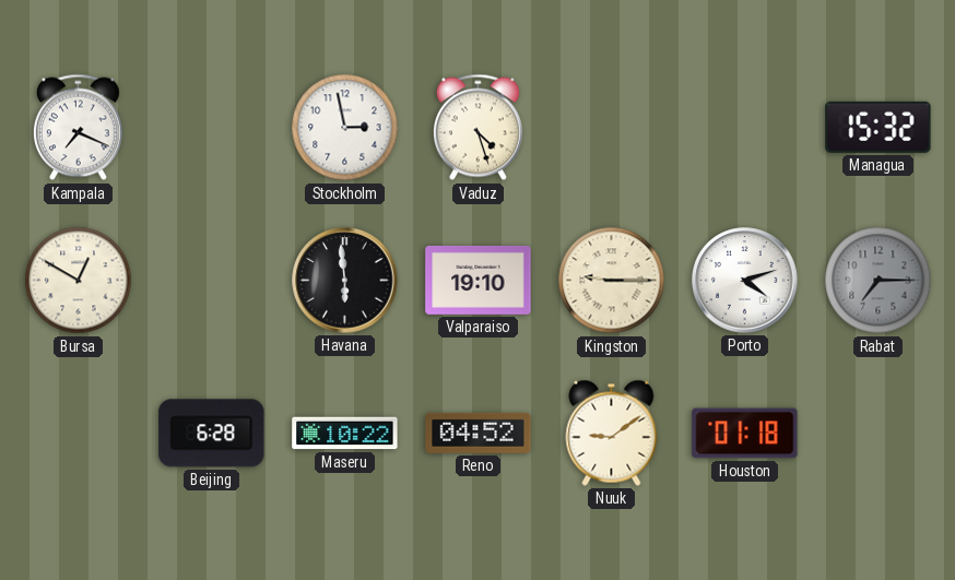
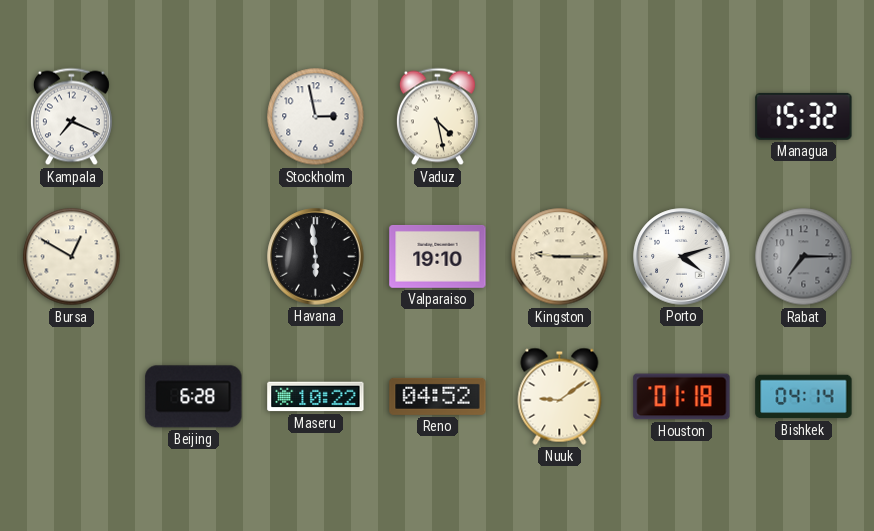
Vaduz: 4:27 -> 4:28
Bishkek: none -> 04:14
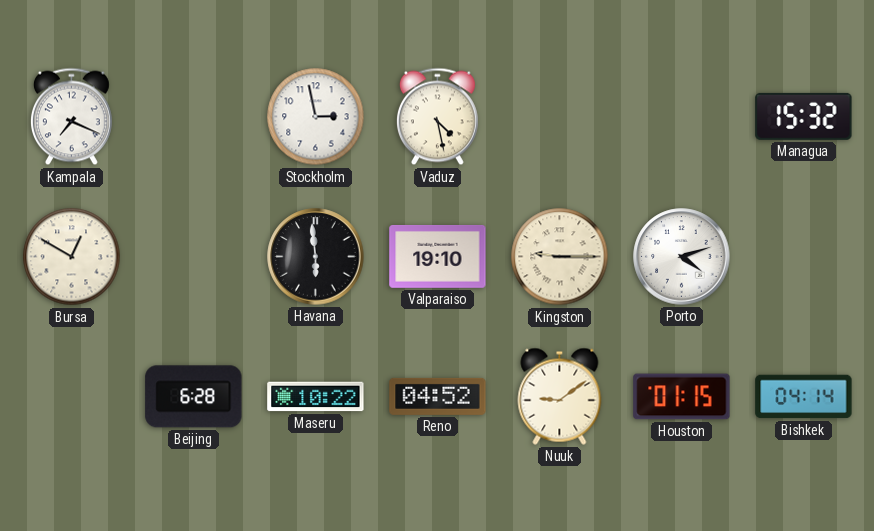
Rabat: 7:15 -> none
Houston: 01:18 -> 01:15
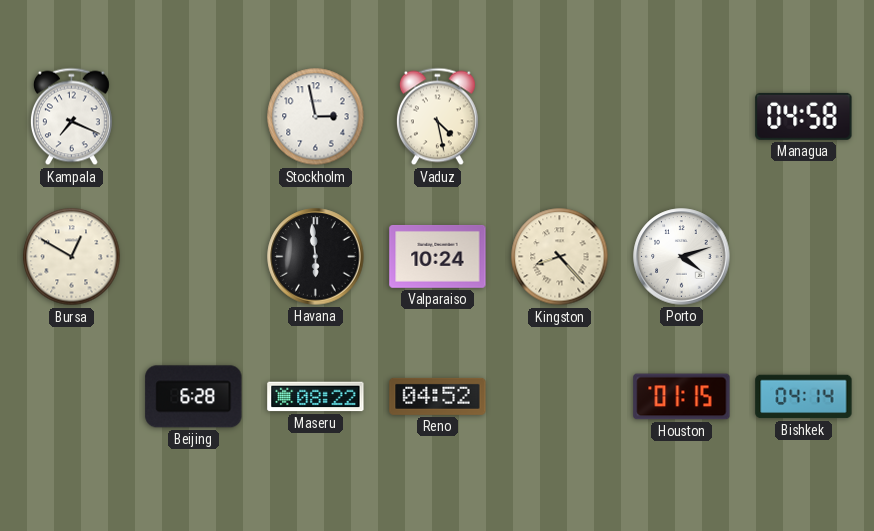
Managua: 15:32 -> 04:58
Valparaiso: 19:10 -> 10:24
Kingston: 9:15 -> 8:23
Maseru: 10:22 -> 08:22
Nuuk: 9:09 -> none
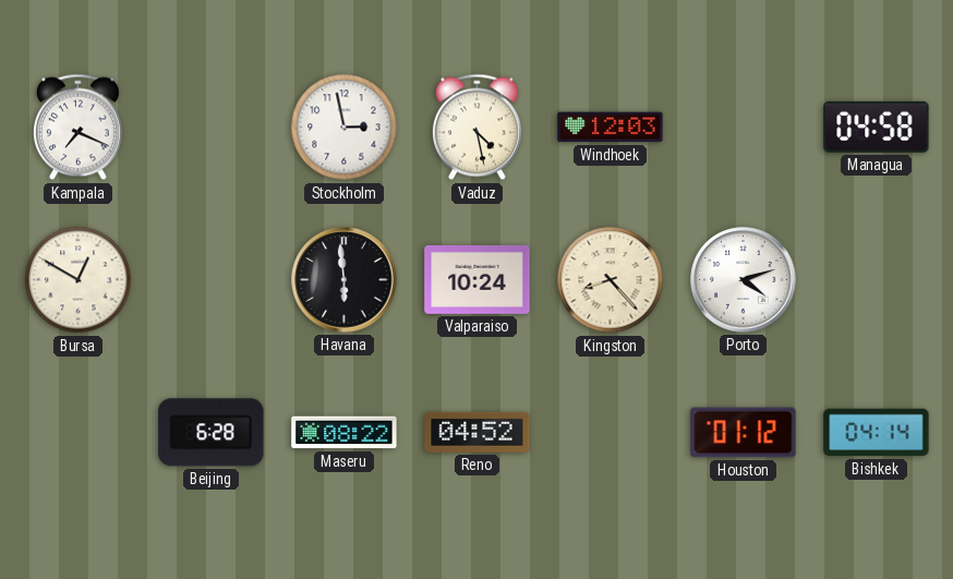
Windhoek: none -> 12:03
Houston: 01:15 -> 01:12
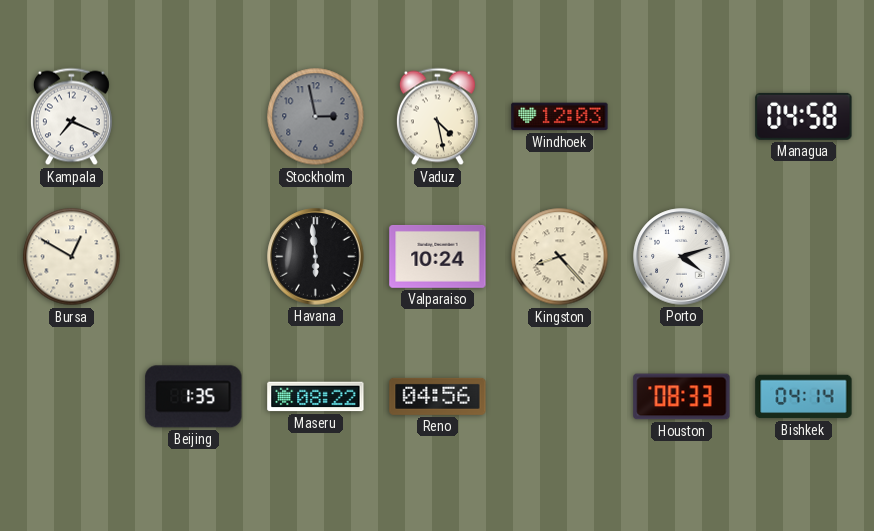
Stockholm dial: white -> grey
Beijing: 6:28 -> 1:35
Reno: 04:52 -> 04:56
Houston: 01:12 -> 08:33
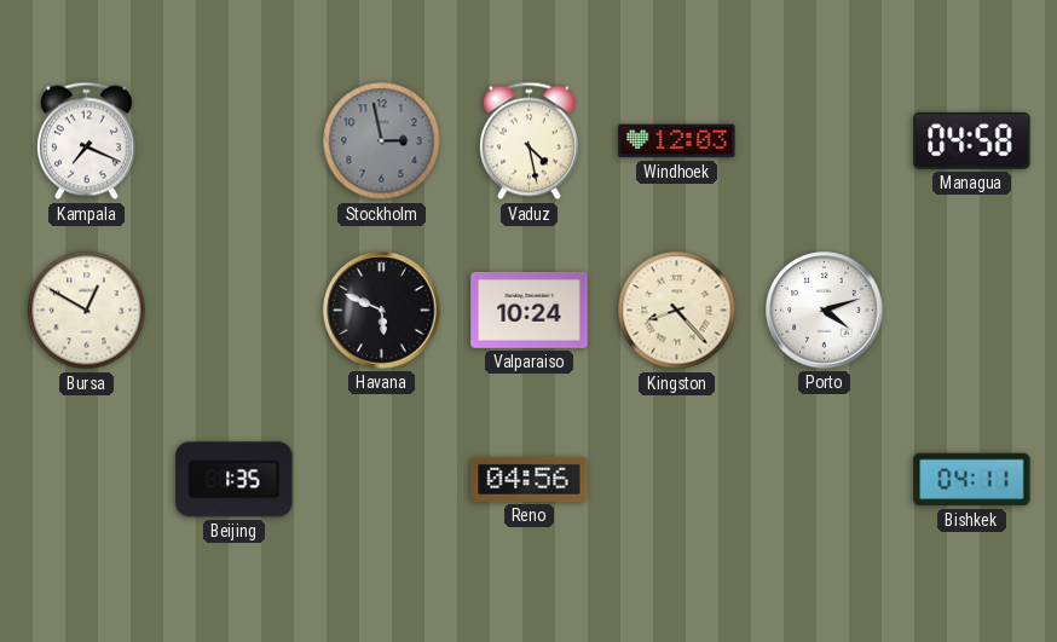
Havana: 5:59 -> 5:49
Maseru: 08:22 -> none
Houston: 08:33 -> none
Bishkek: 04:14 -> 04:11
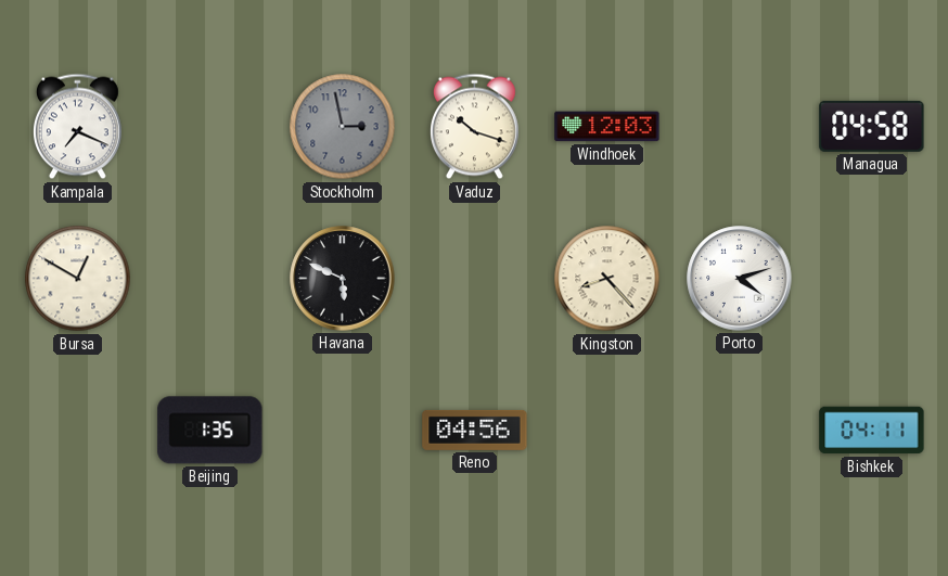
Vaduz: 4:28 -> 10:18
Valparaiso: 10:24 -> none
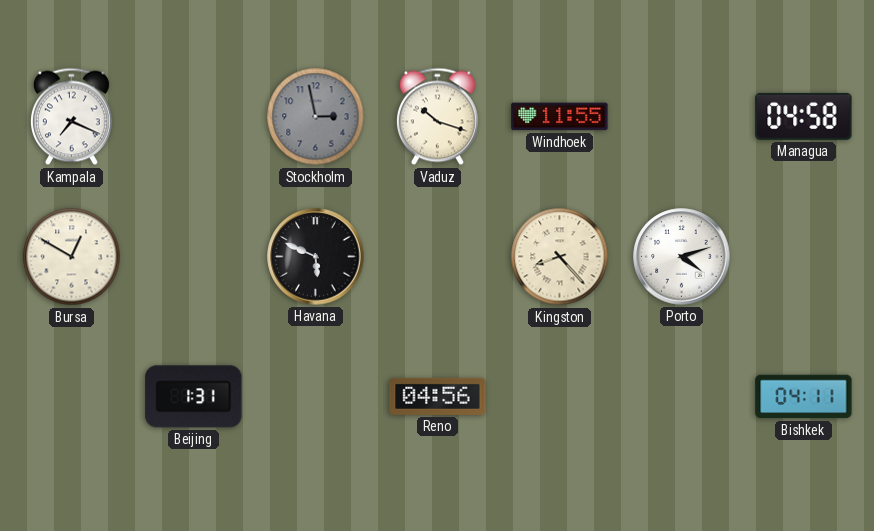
Windhoek: 12:03 -> 11:55
Beijing: 1:35 -> 1:31
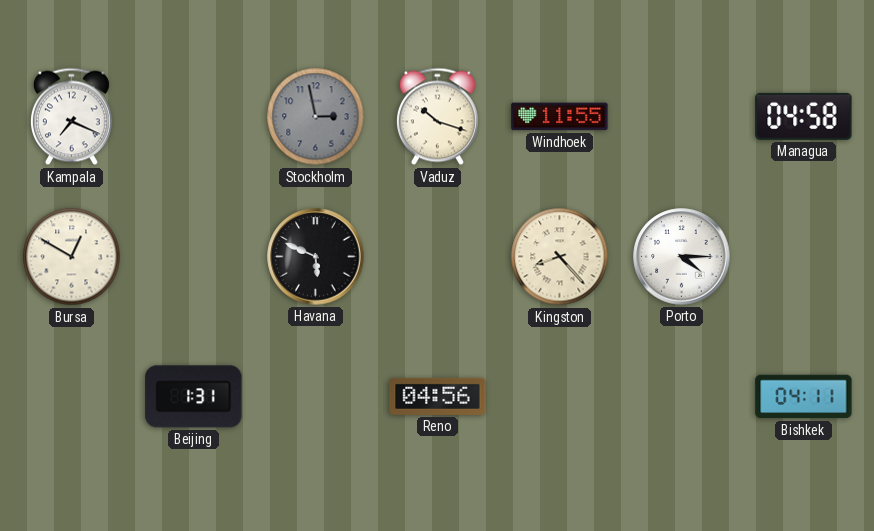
Porto: 4:12 -> 4:15
